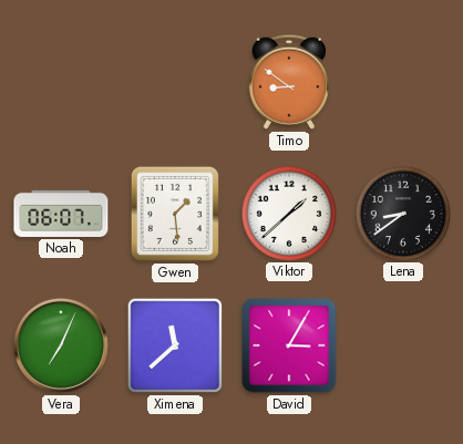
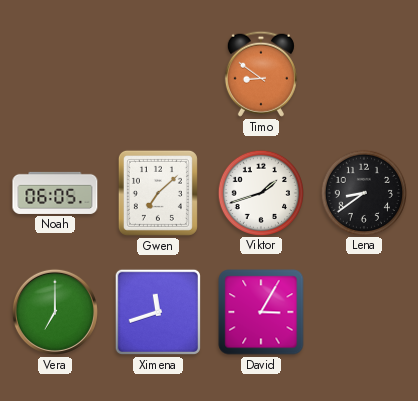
Noah: 06:07 -> 06:05
Gwen: 1:29 -> 7:08
Viktor: 1:38 -> 1:42
Vera: 7:04 -> 7:00
Ximena: 11:38 -> 11:42
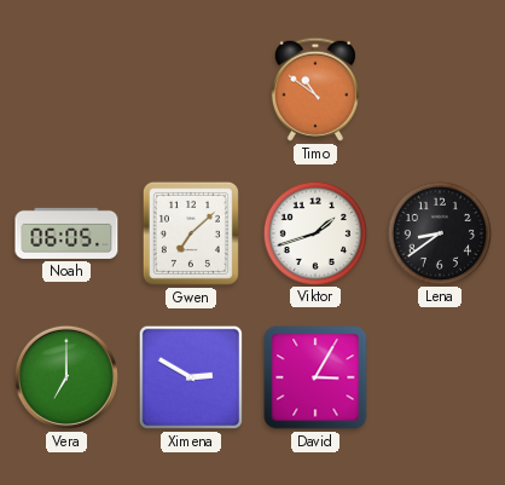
Timo: 8:51 -> 10:51
Ximena: 11:42 -> 2:50
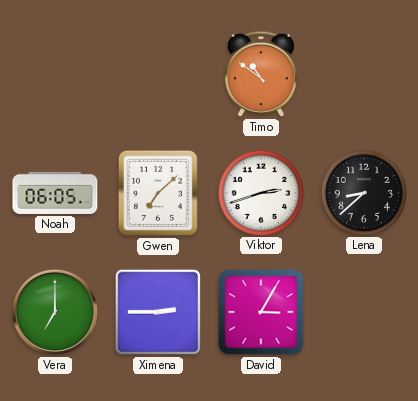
Viktor: 1:42 -> 2:42
Lena: 8:39 -> 8:38
Ximena: 2:50 -> 2:45
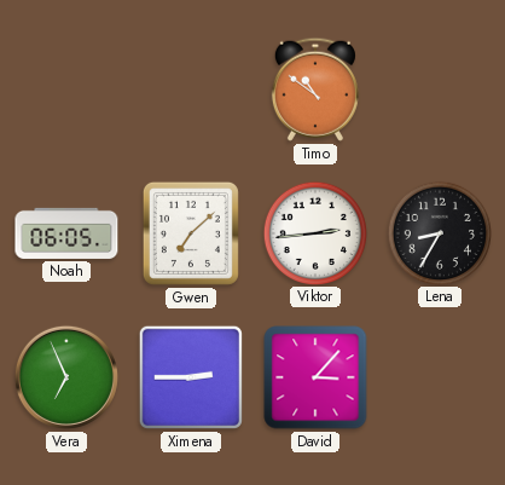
Viktor: 2:42 -> 2:44
Lena: 8:38 -> 8:35
Vera: 7:00 -> 6:56
David: 3:05 -> 3:07
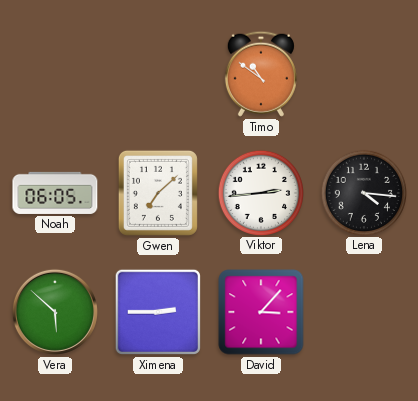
Lena: 8:35 -> 4:16
Vera: 6:56 -> 5:52
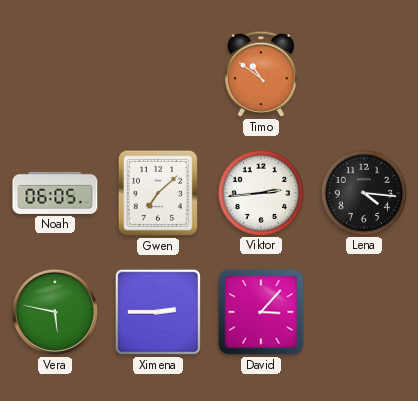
Vera: 5:52 -> 5:47
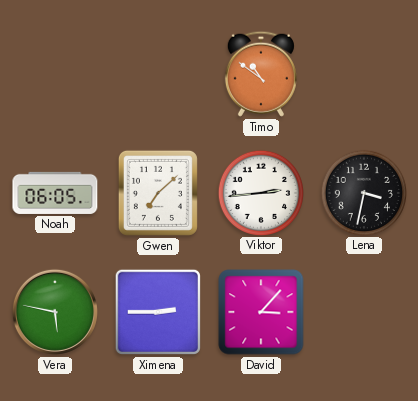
Lena: 4:16 -> 3:32
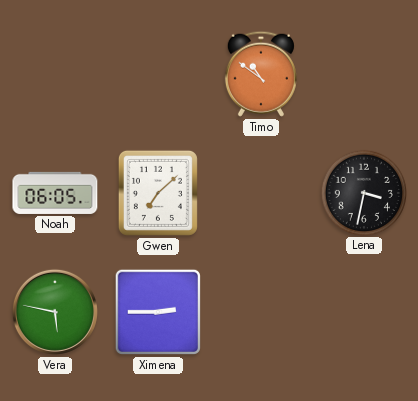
Viktor: 2:44 -> none
David: 3:07 -> none
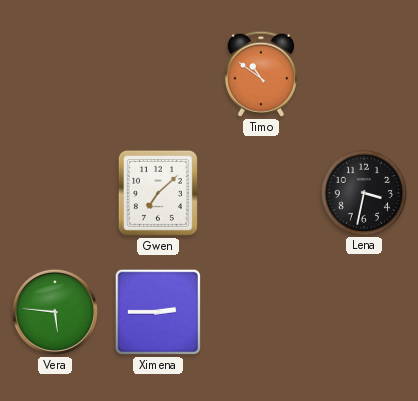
Noah: 06:05 -> none
Vera: 5:47 -> 5:46
